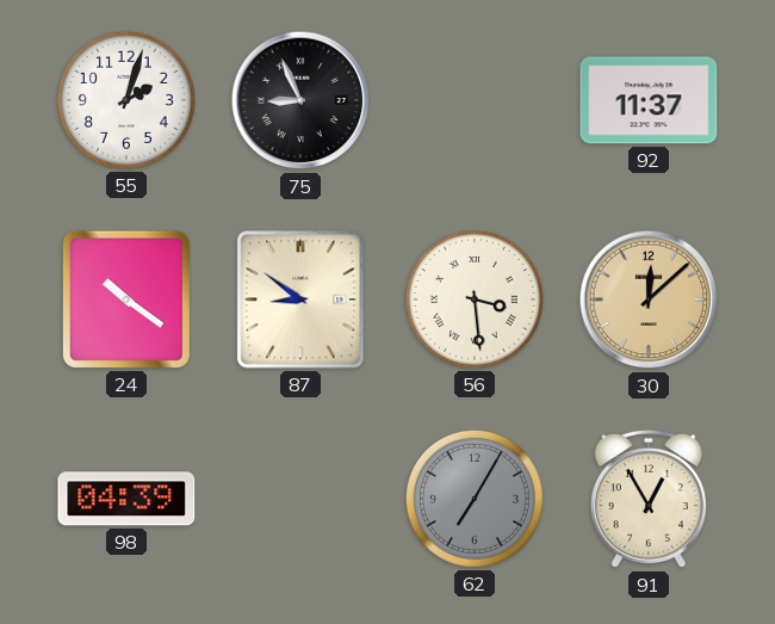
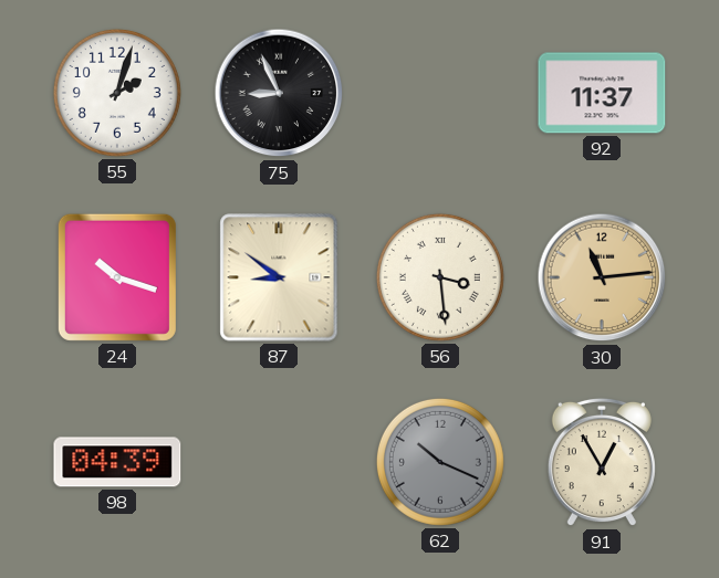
24: 10:21 -> 10:18
30: 12:08 -> 11:14
62: 7:05 -> 10:19
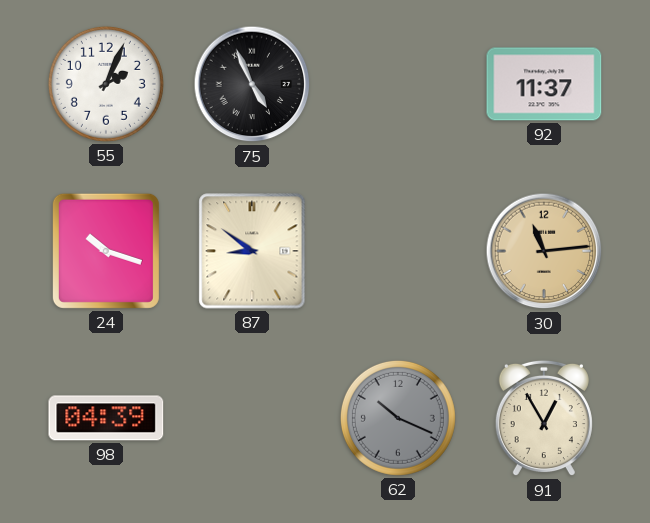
55: 2:03 -> 2:04
75: 8:56 -> 4:56
56: 3:29 -> none
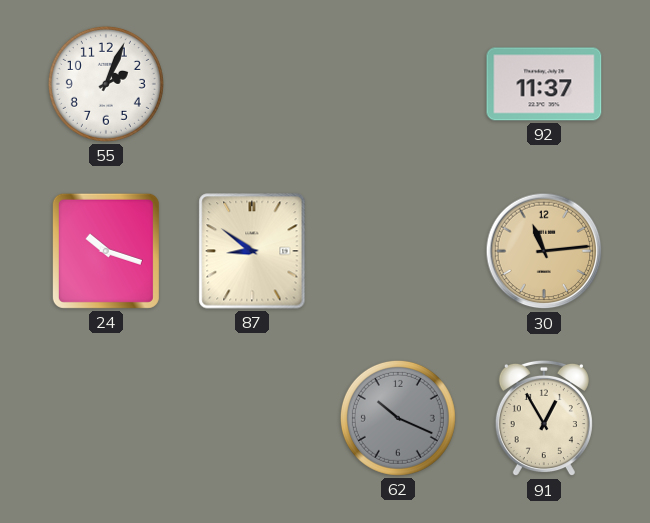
75: 4:56 -> none
98: 04:39 -> none
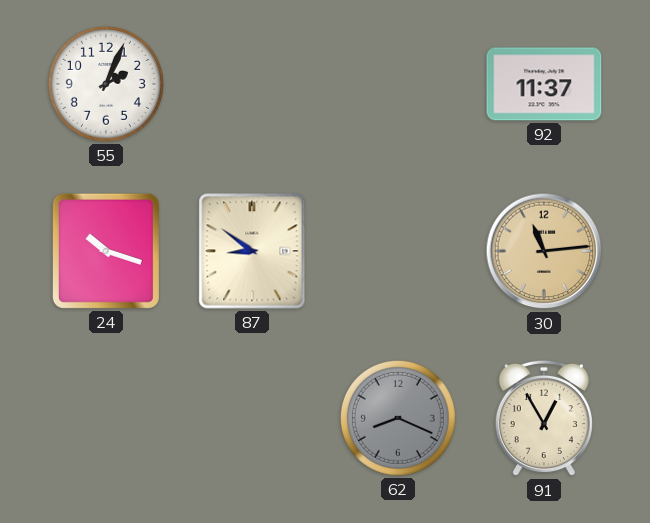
62: 10:19 -> 8:19
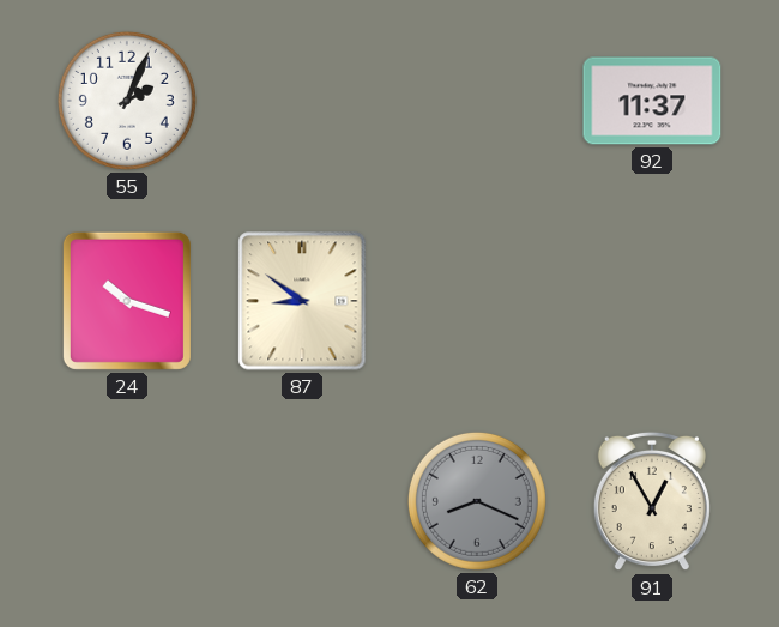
30: 11:14 -> none
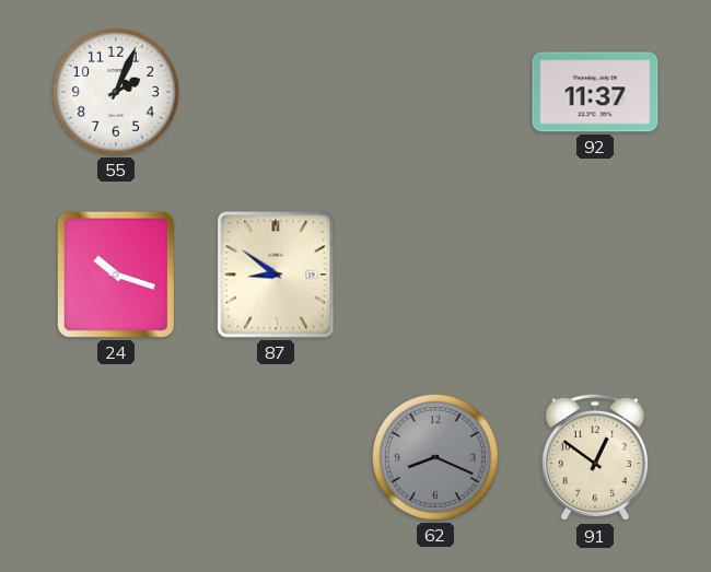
91: 12:55 -> 12:51
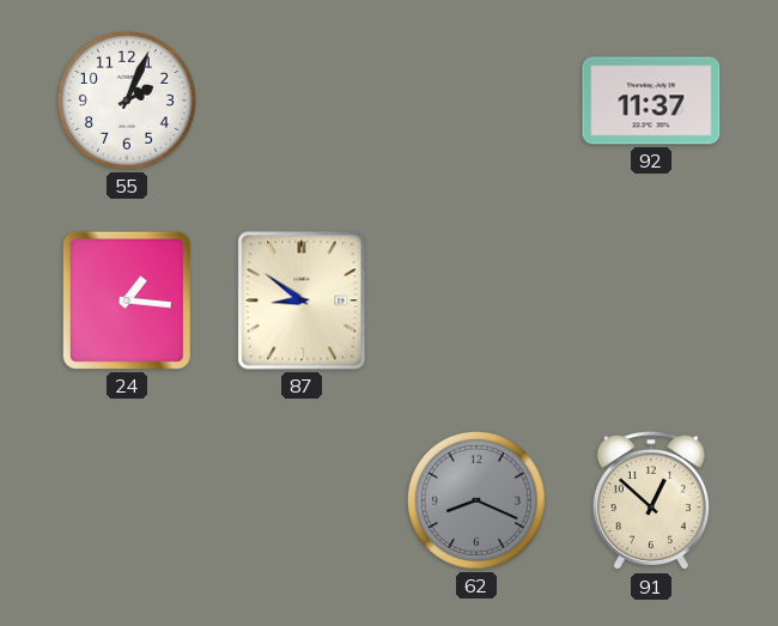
24: 10:18 -> 1:16
91: 12:51 -> 12:52
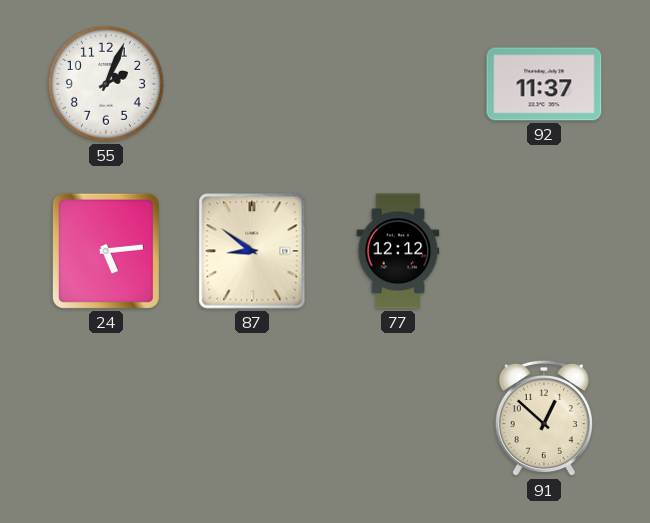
24: 1:16 -> 5:14
77: none -> 12:12
62: 8:19 -> none
